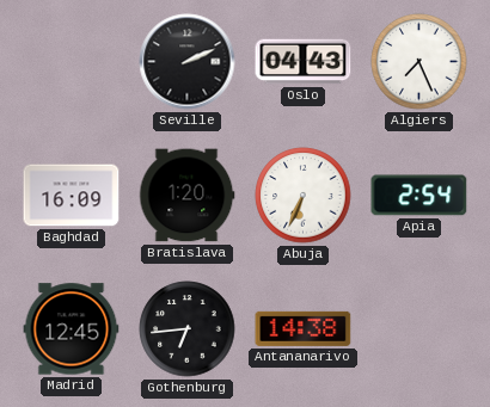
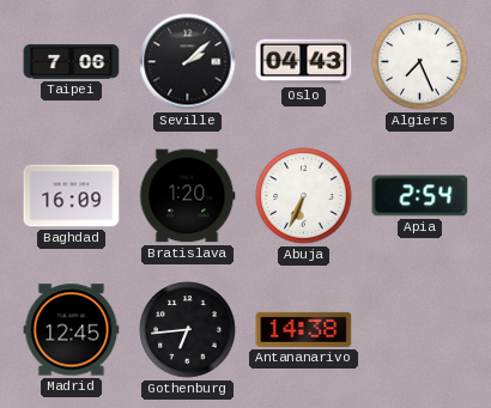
Taipei: none -> 7:06
Seville: 2:11 -> 2:08
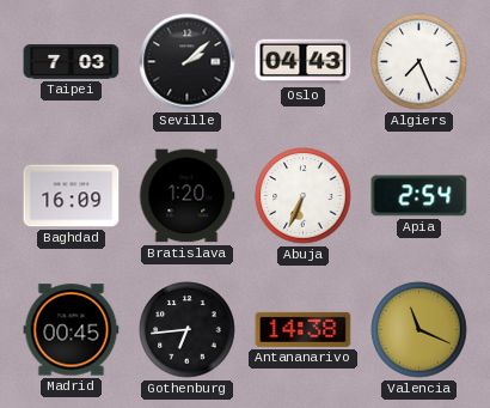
Taipei: 7:06 -> 7:03
Madrid: 12:45 -> 00:45
Valencia: none -> 11:19
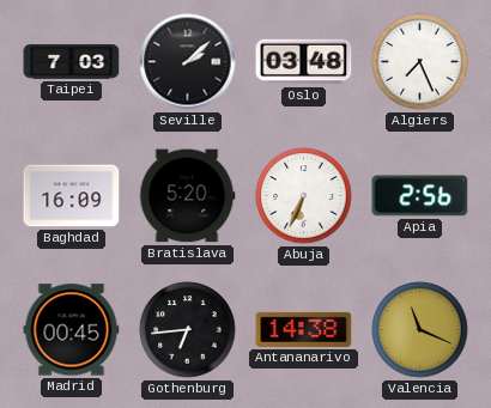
Oslo: 04:43 -> 03:48
Bratislava: 1:20 -> 5:20
Apia: 2:54 -> 2:56
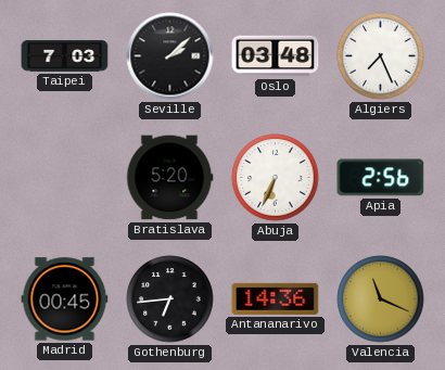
Baghdad: 16:09 -> none
Antananarivo: 14:38 -> 14:36
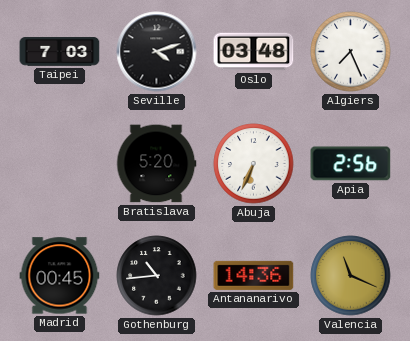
Seville: 2:08 -> 4:12
Gothenburg: 6:44 -> 10:44
